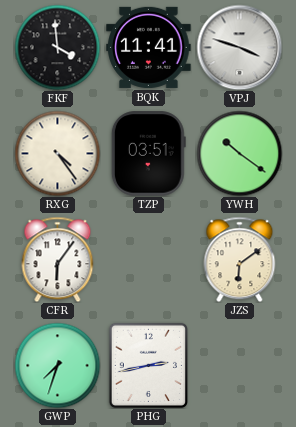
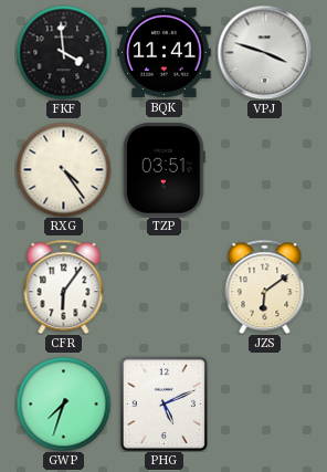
YWH: 10:21 -> none
PHG: 2:43 -> 5:11
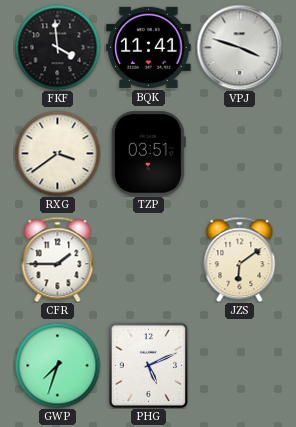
RXG: 4:24 -> 3:39
CFR: 6:06 -> 1:45
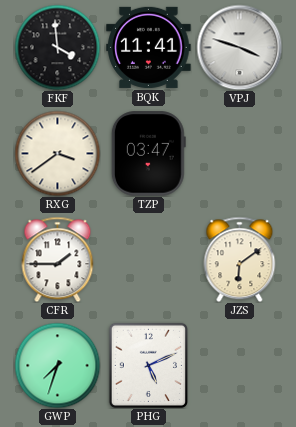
TZP: 03:51 -> 03:47
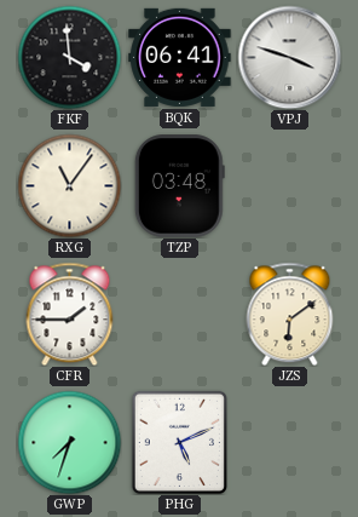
BQK: 11:41 -> 06:41
RXG: 3:39 -> 11:06
TZP: 03:47 -> 03:48
